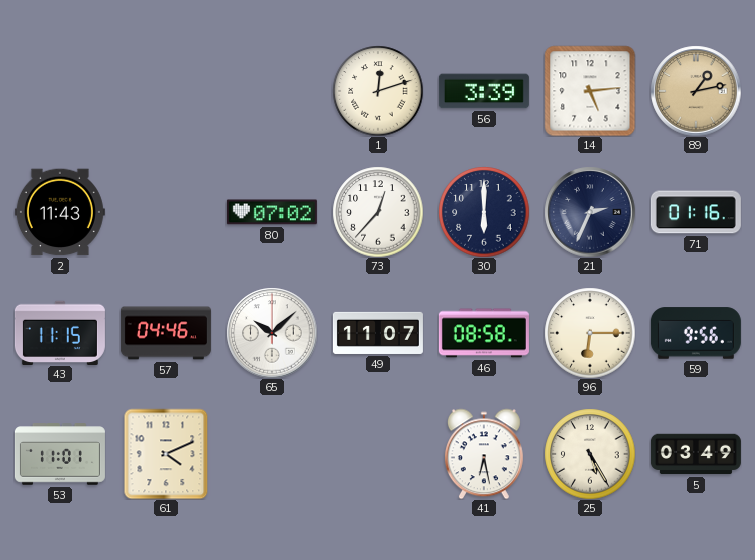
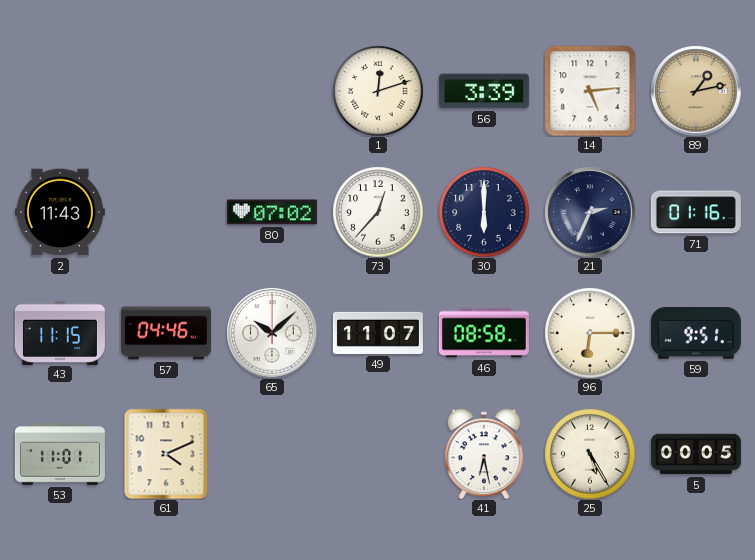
59: 9:56 -> 9:51
5: 03:49 -> 00:05
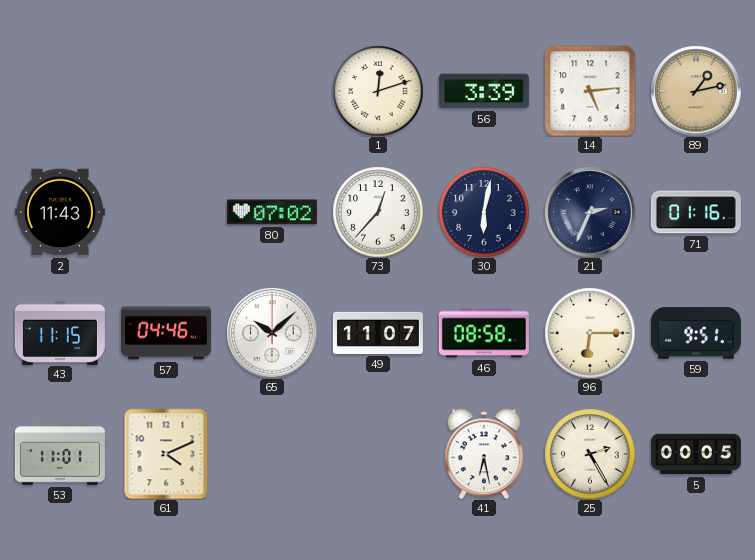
30: 6:00 -> 6:02
25: 5:25 -> 2:25
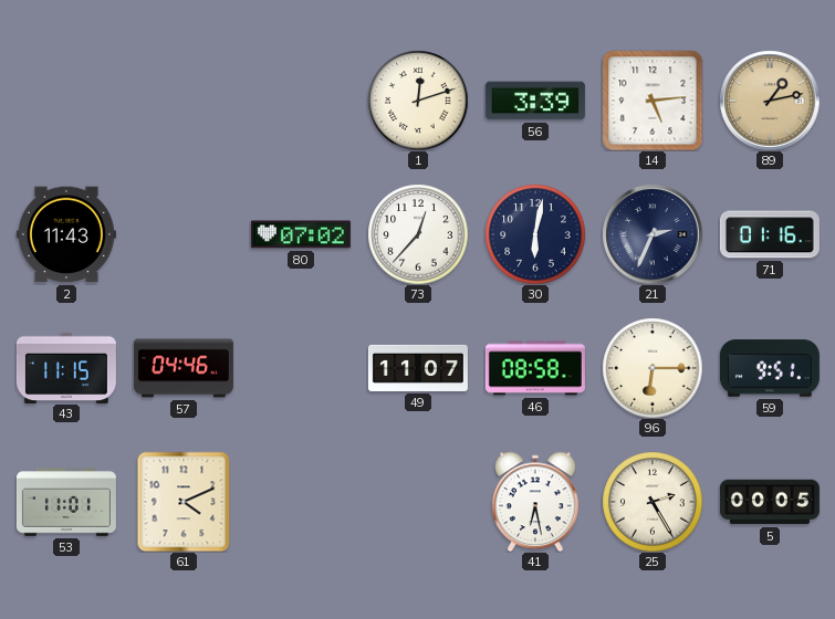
65: 10:08 -> none
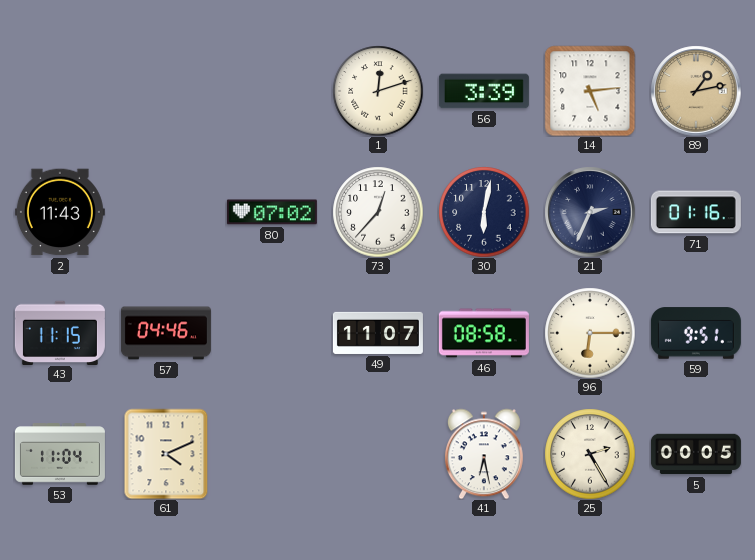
53: 11:01 -> 11:04
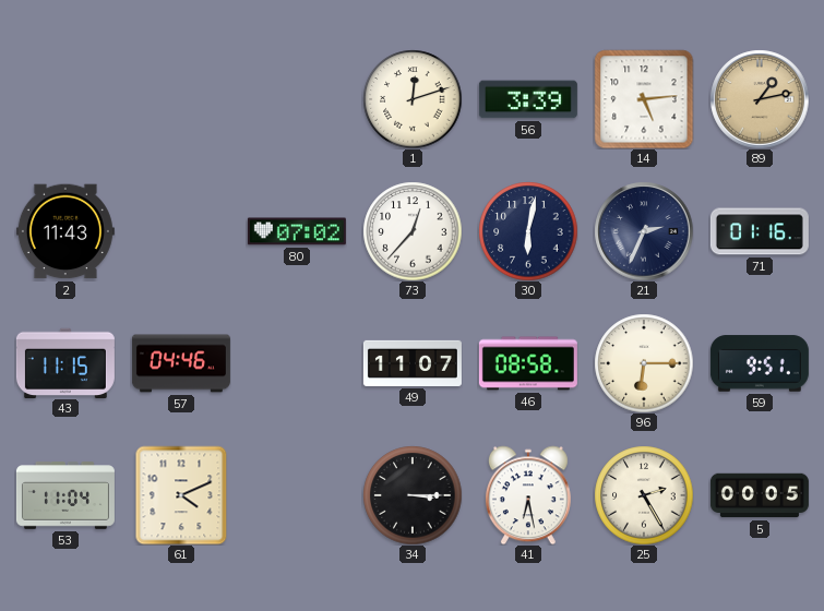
34: none -> 3:15
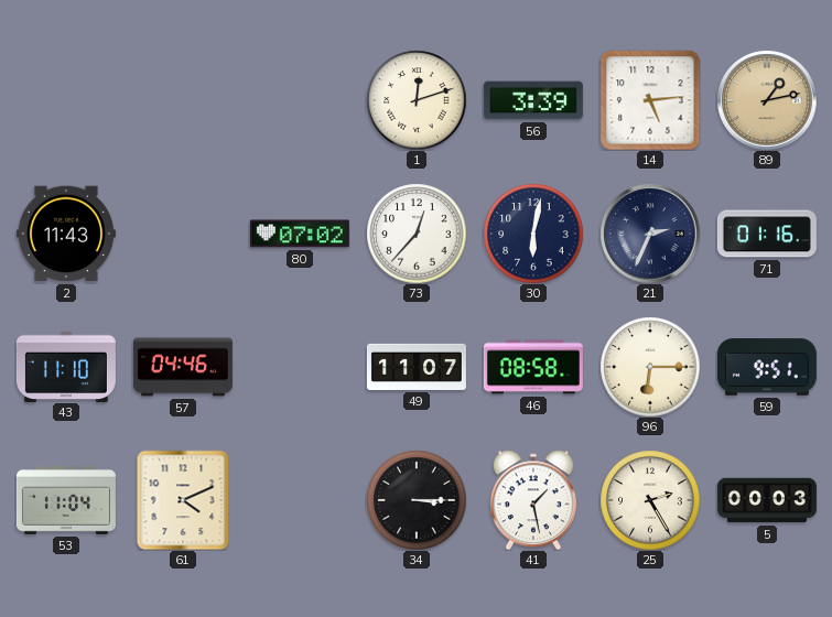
43: 11:15 -> 11:10
41: 6:28 -> 1:28
5: 00:05 -> 00:03
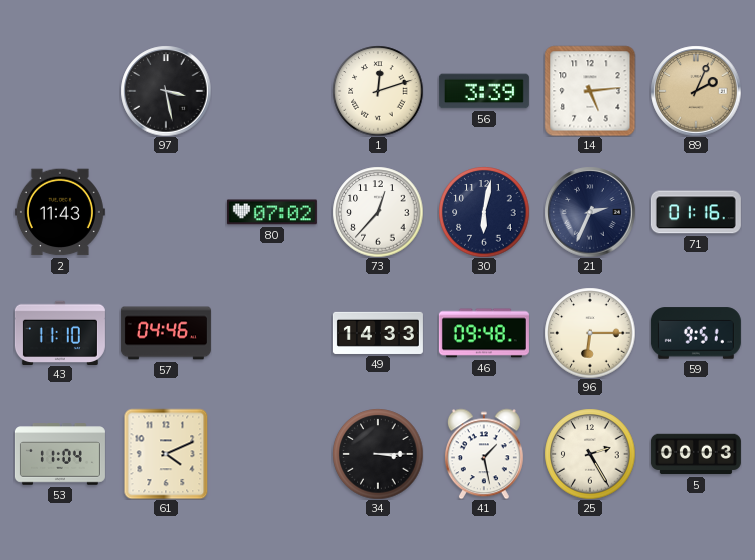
97: none -> 3:28
89: 1:13 -> 2:04
49: 11:07 -> 14:33
46: 08:58 -> 09:48
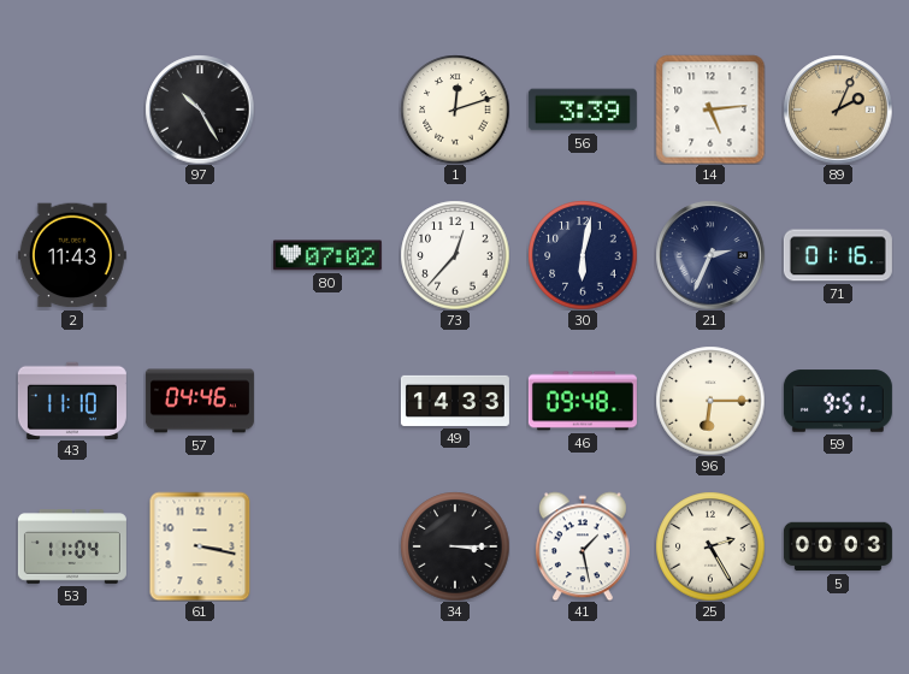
97: 3:28 -> 10:25
61: 4:11 -> 3:17
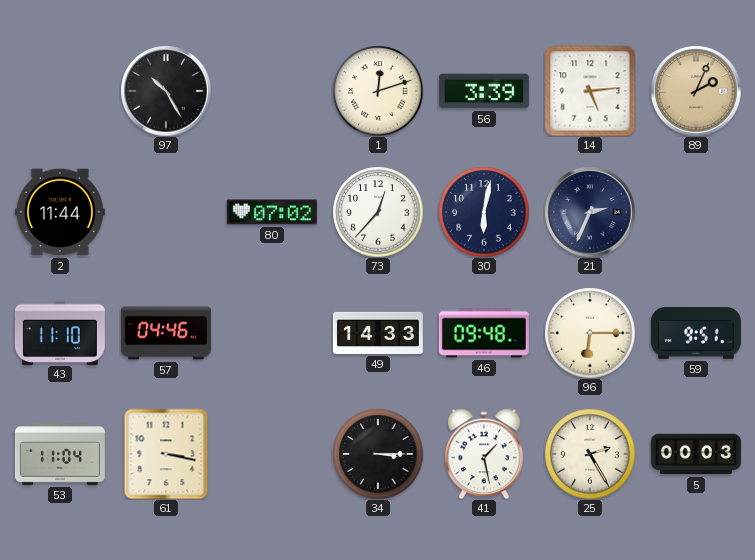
2: 11:43 -> 11:44
71: 01:16 -> none
